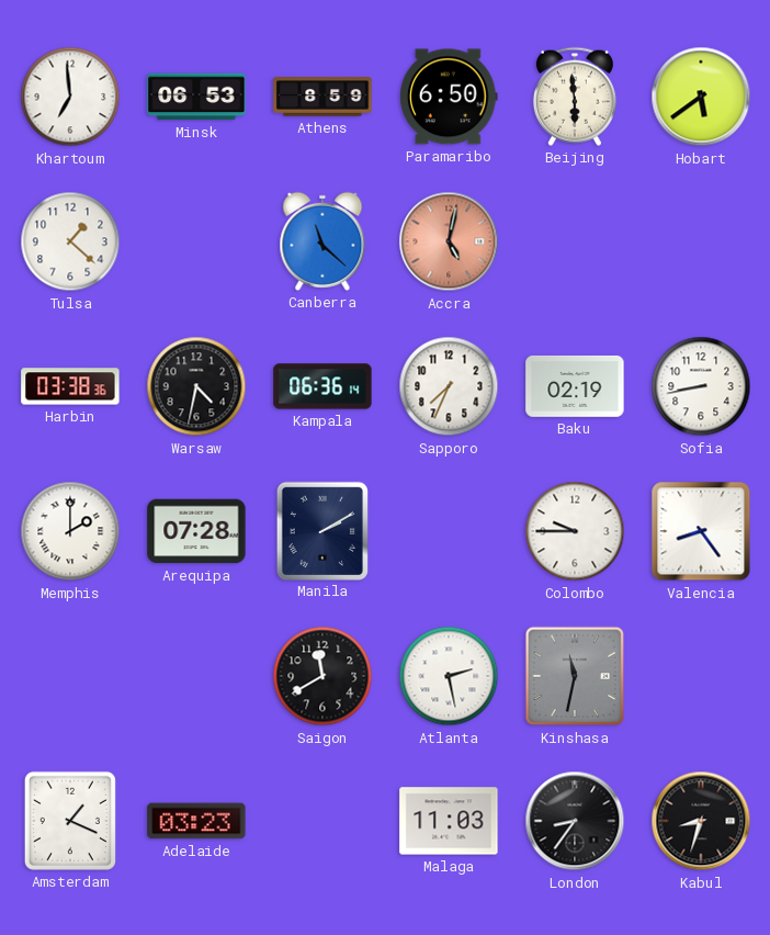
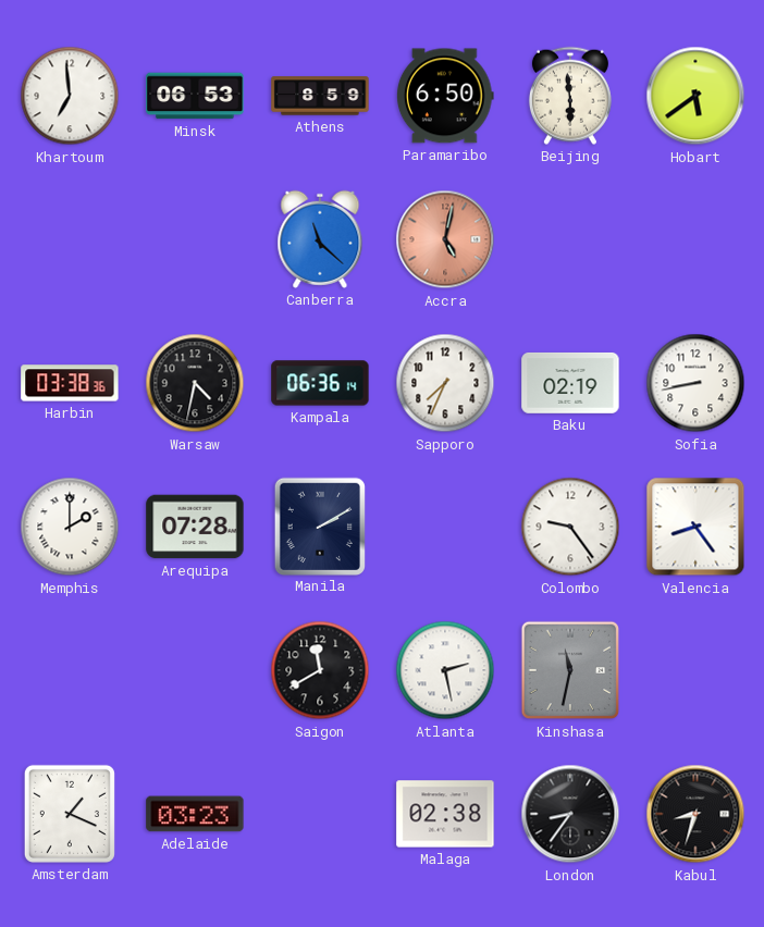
Tulsa: 1:22 -> none
Colombo: 9:45 -> 9:24
Malaga: 11:03 -> 02:38
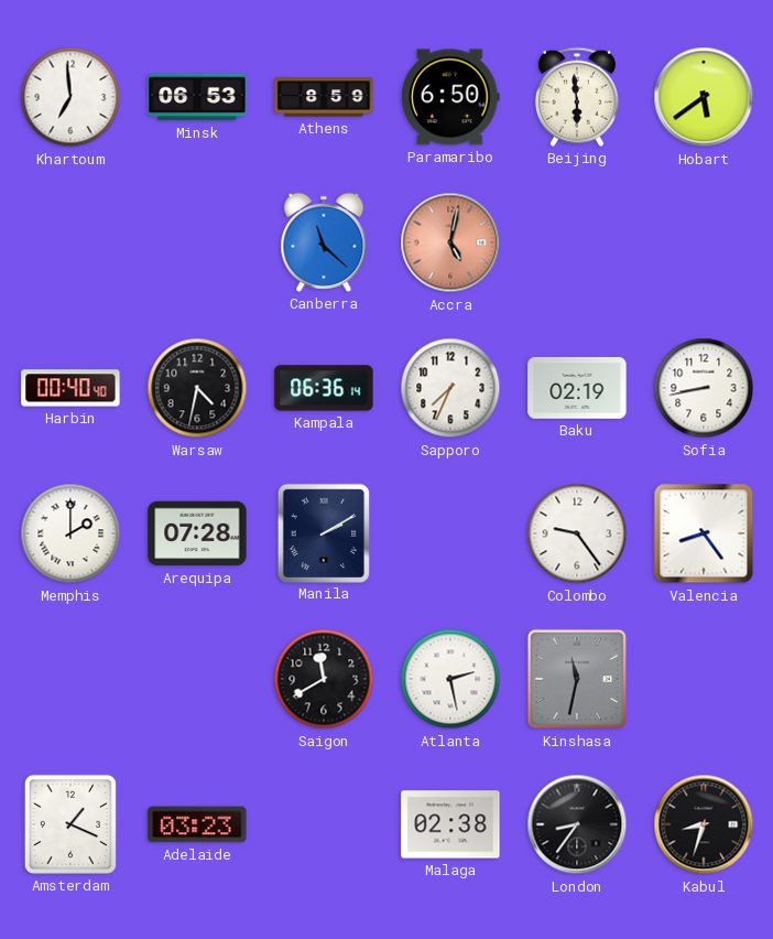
Harbin: 03:38 -> 00:40
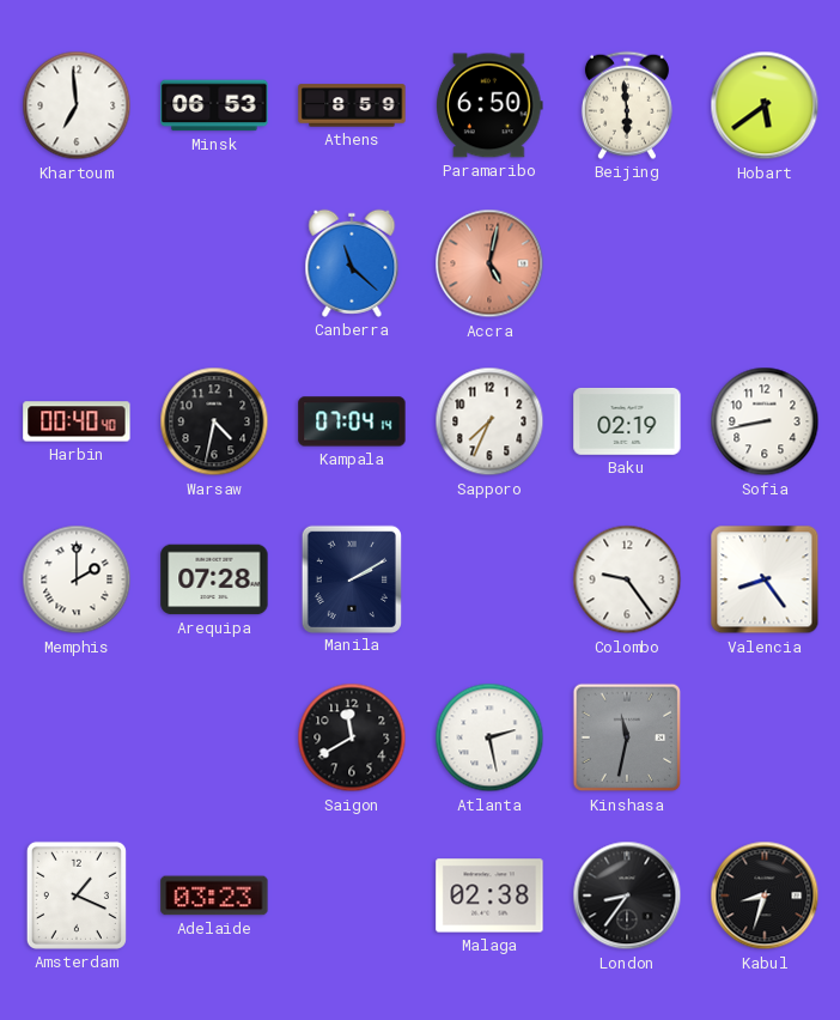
Kampala: 06:36 -> 07:04
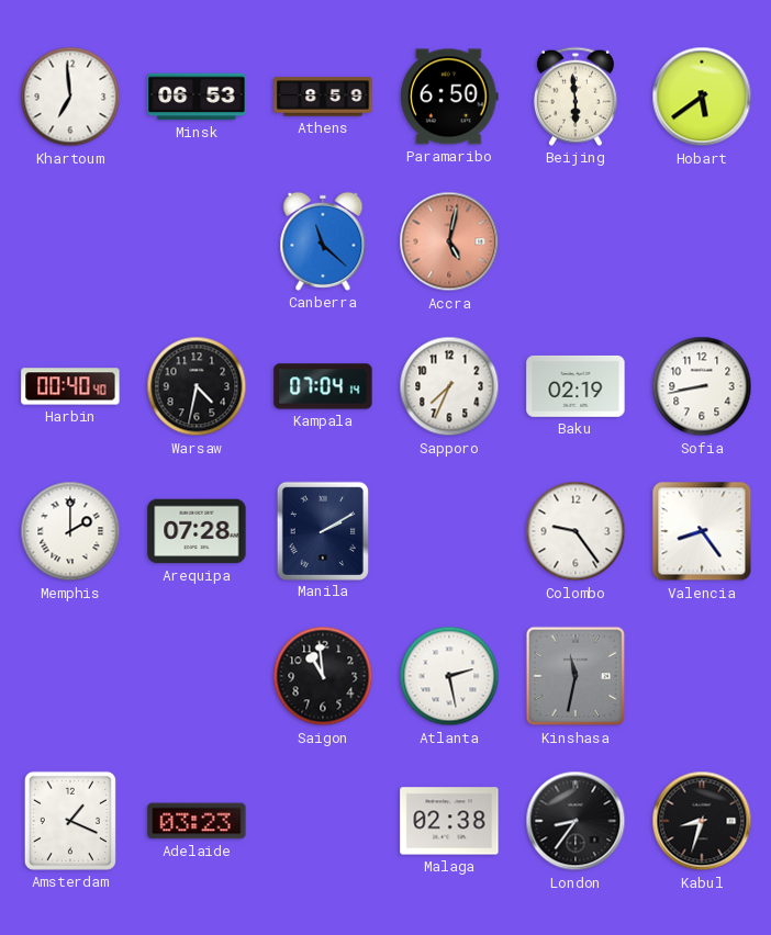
Saigon: 11:40 -> 10:59
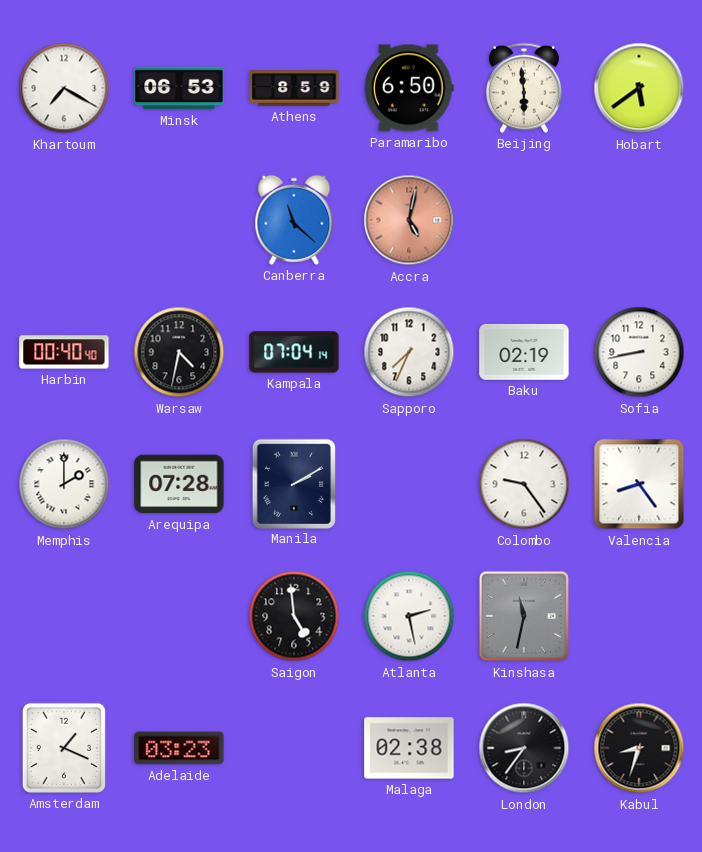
Khartoum: 6:59 -> 7:20
Saigon: 10:59 -> 4:59
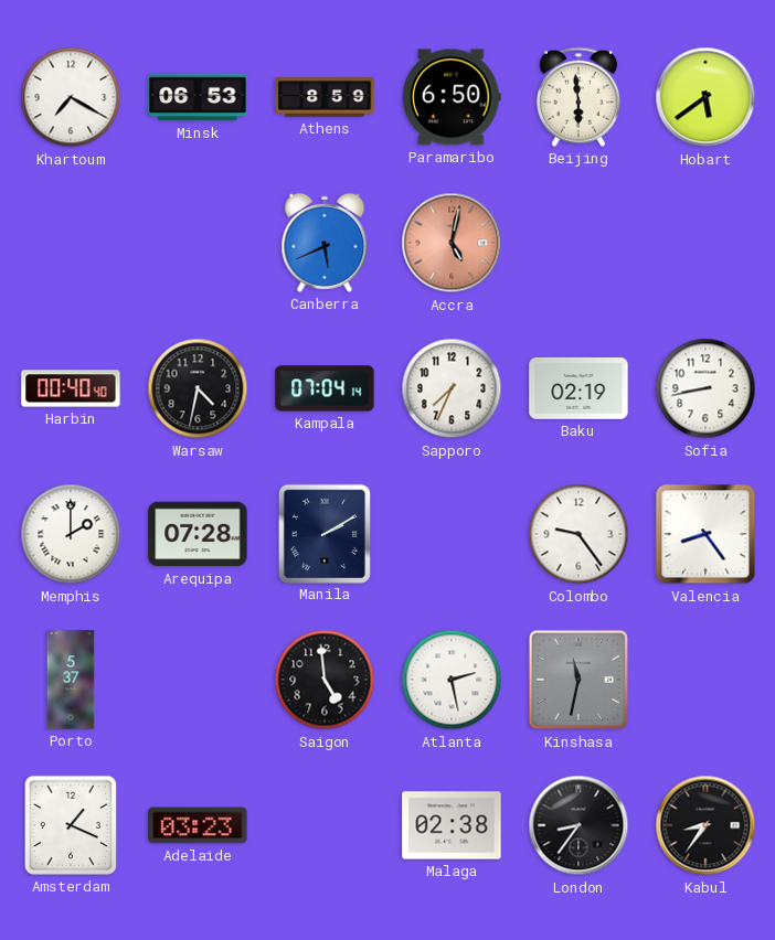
Canberra: 11:22 -> 5:41
Porto: none -> 5:37
Kabul: 8:33 -> 8:36
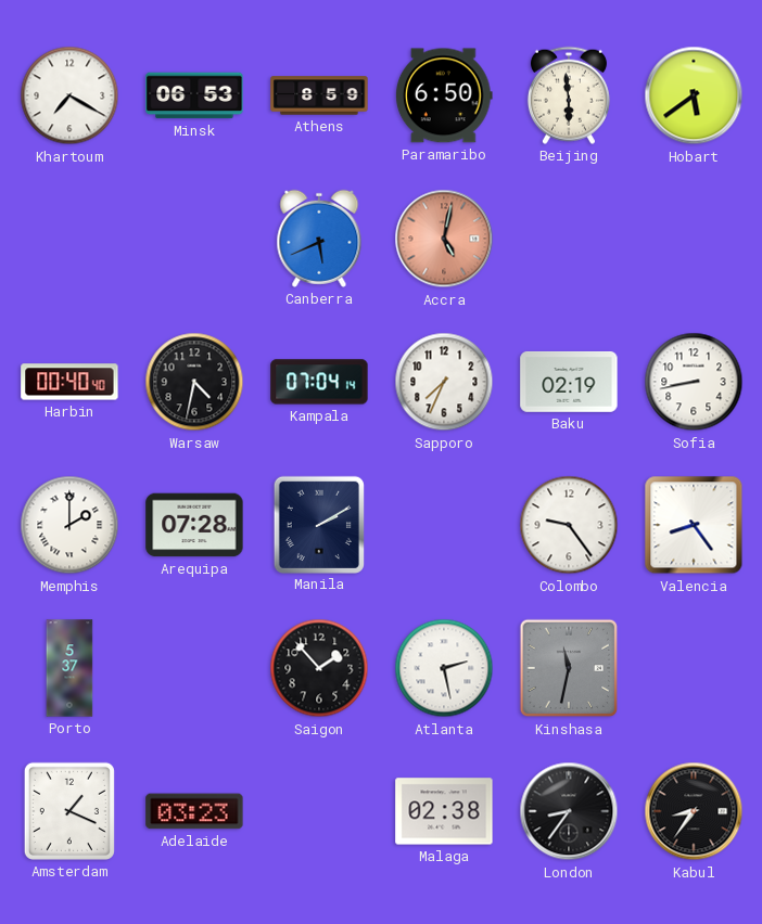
Saigon: 4:59 -> 1:53
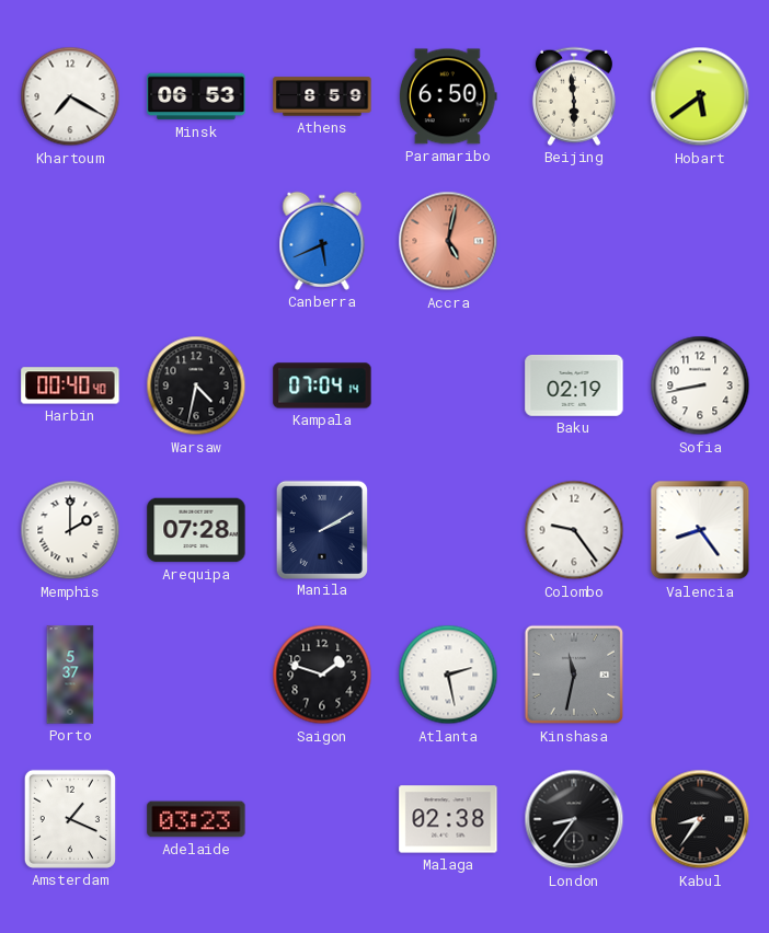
Sapporo: 7:34 -> none
Saigon: 1:53 -> 1:48
